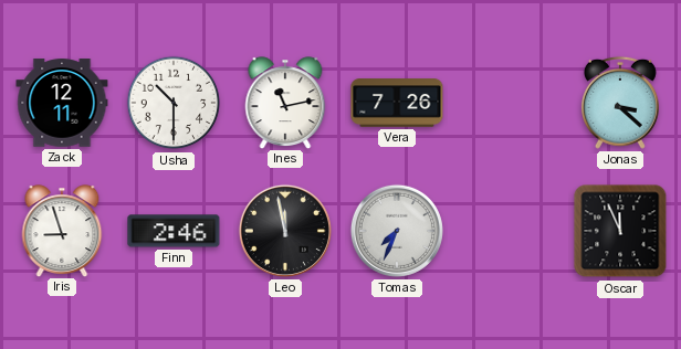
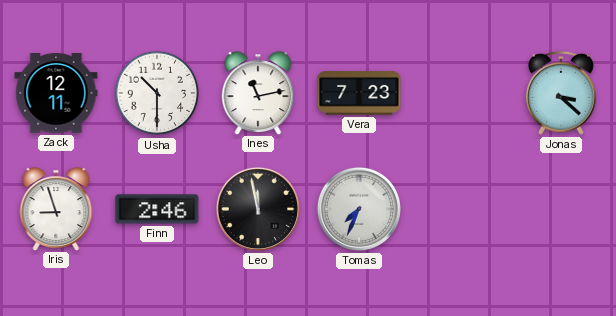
Vera: 7:26 -> 7:23
Oscar: 11:56 -> none
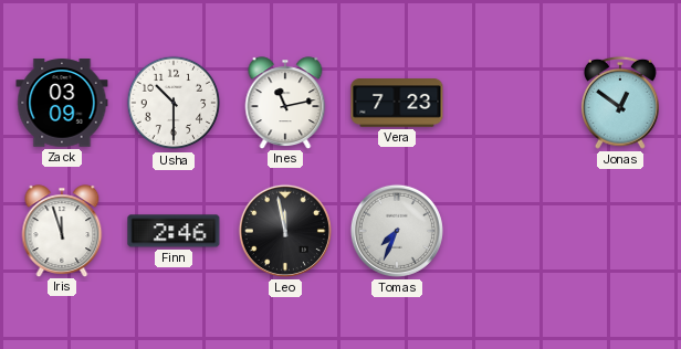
Zack: 12:11 -> 03:09
Jonas: 3:22 -> 12:51
Iris: 8:57 -> 11:57
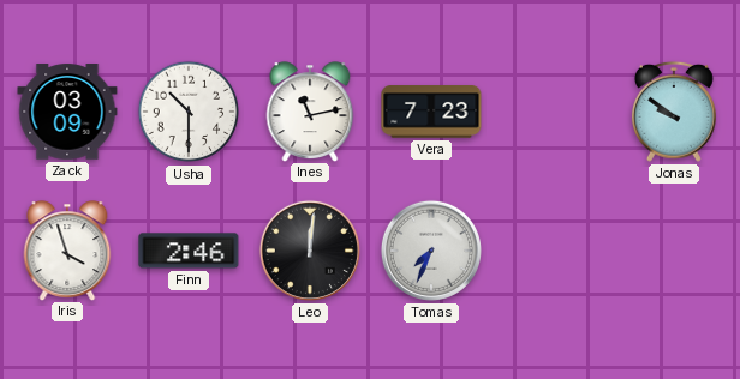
Jonas: 12:51 -> 9:51
Iris: 11:57 -> 3:57
Leo: 11:58 -> 12:01
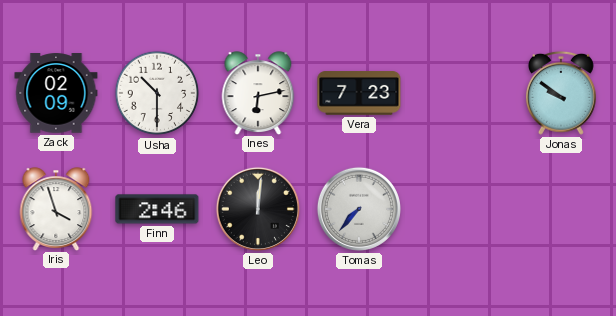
Zack: 03:09 -> 02:09
Ines: 11:13 -> 6:13
Tomas: 7:34 -> 7:37
